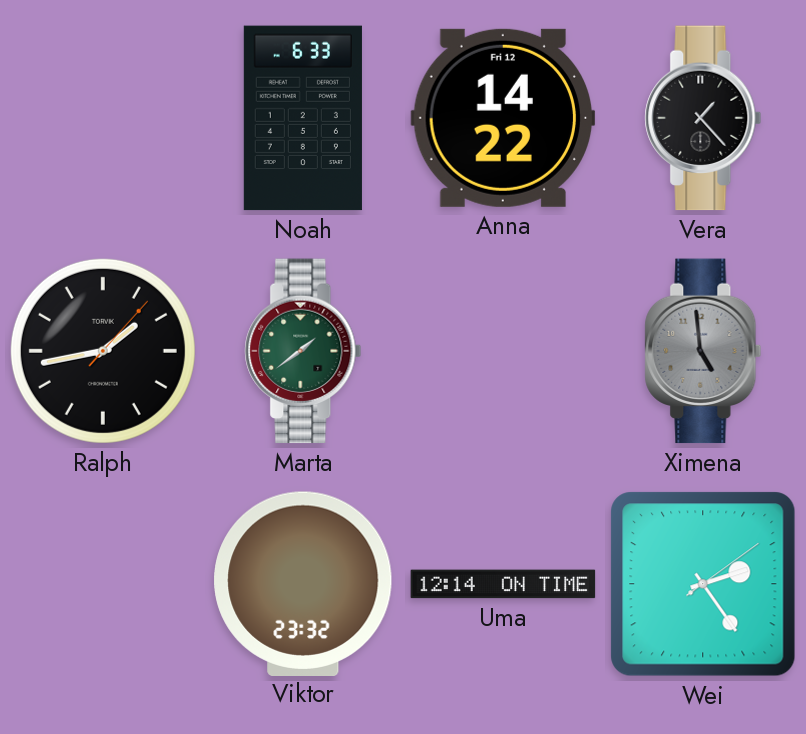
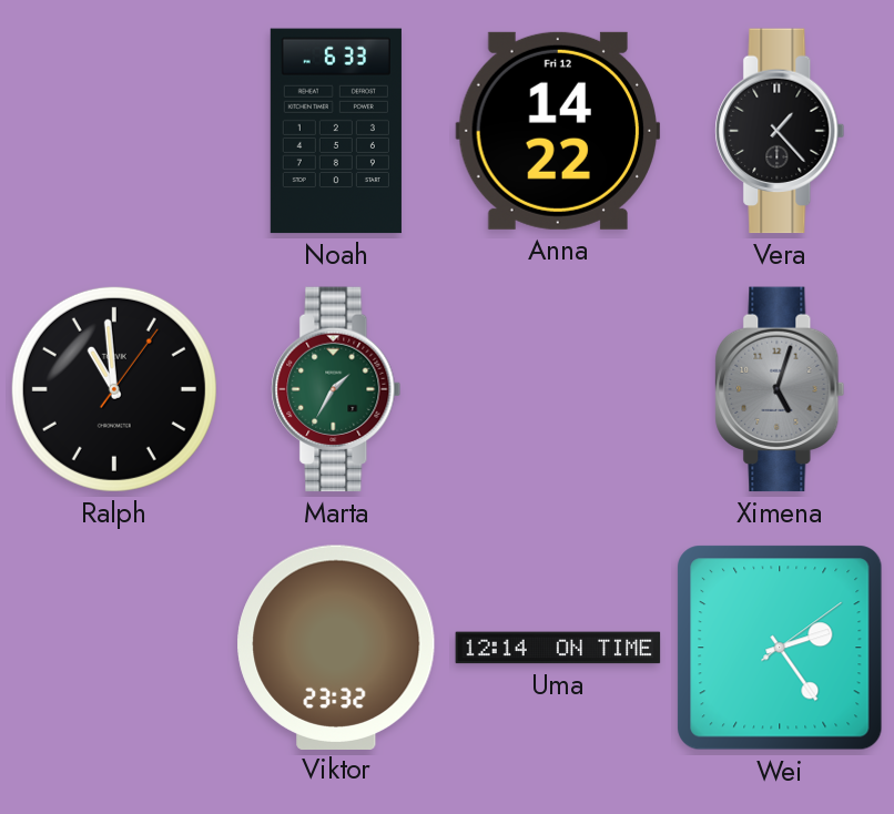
Ralph: 1:43 -> 10:59
Marta: 1:39 -> 1:35
Ximena: 4:59 -> 5:03
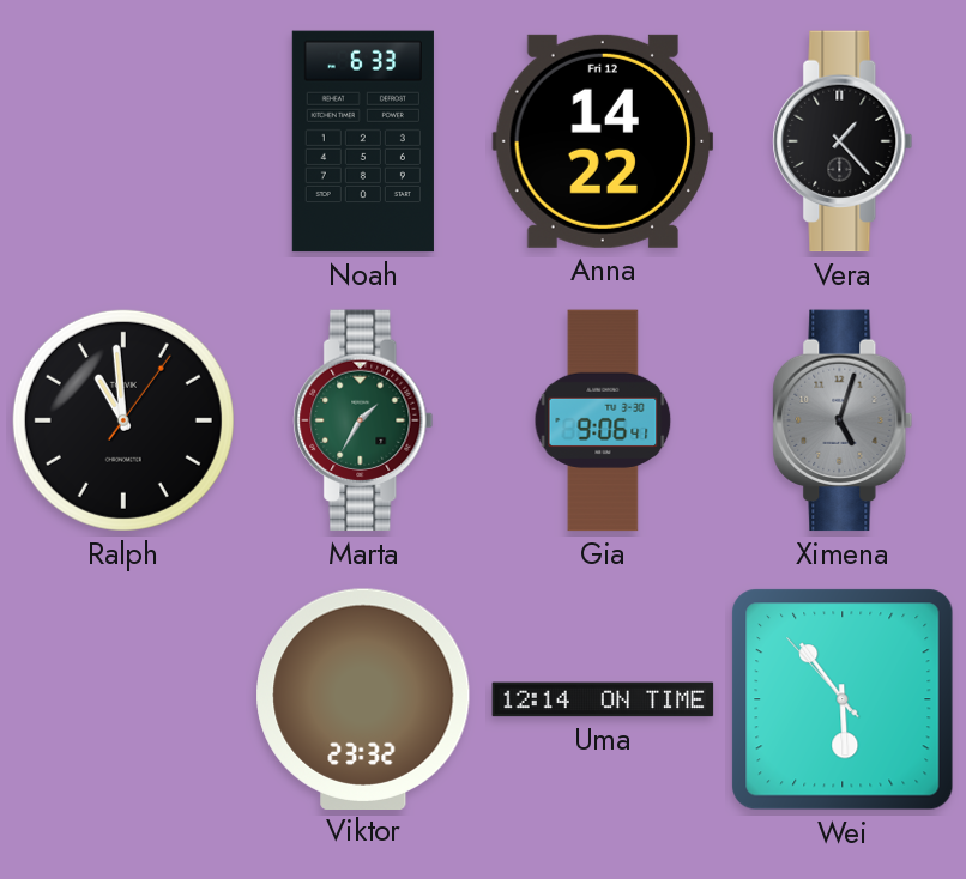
Gia: none -> 9:06
Wei: 2:24 -> 5:53
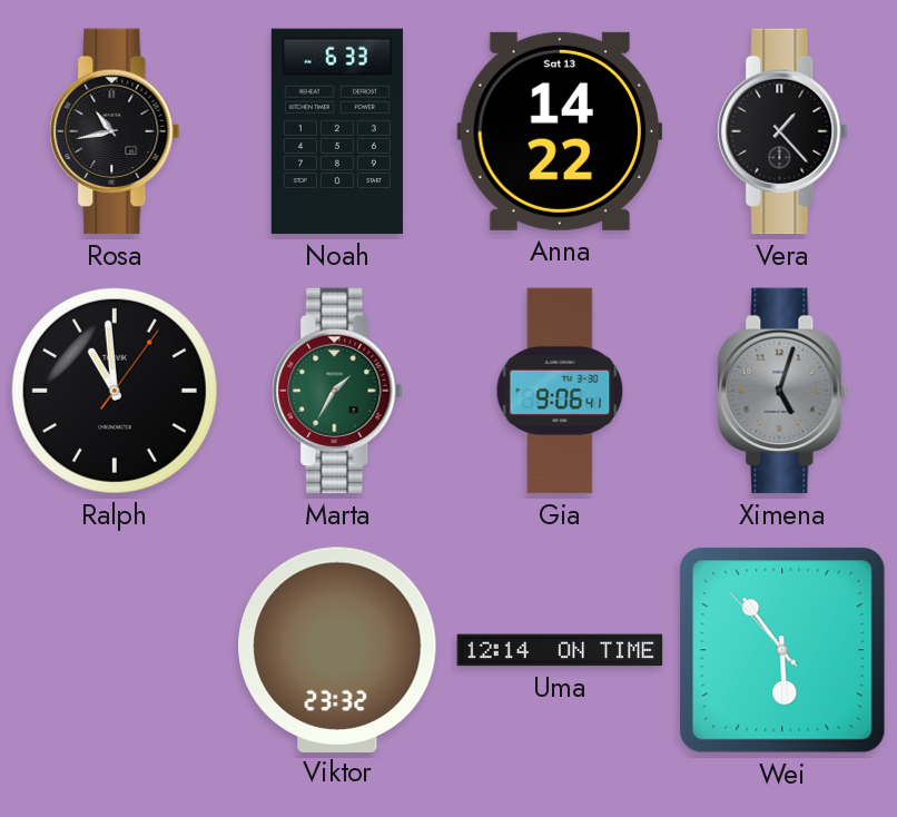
Rosa: none -> 10:43
Anna date: Fri 12 -> Sat 13
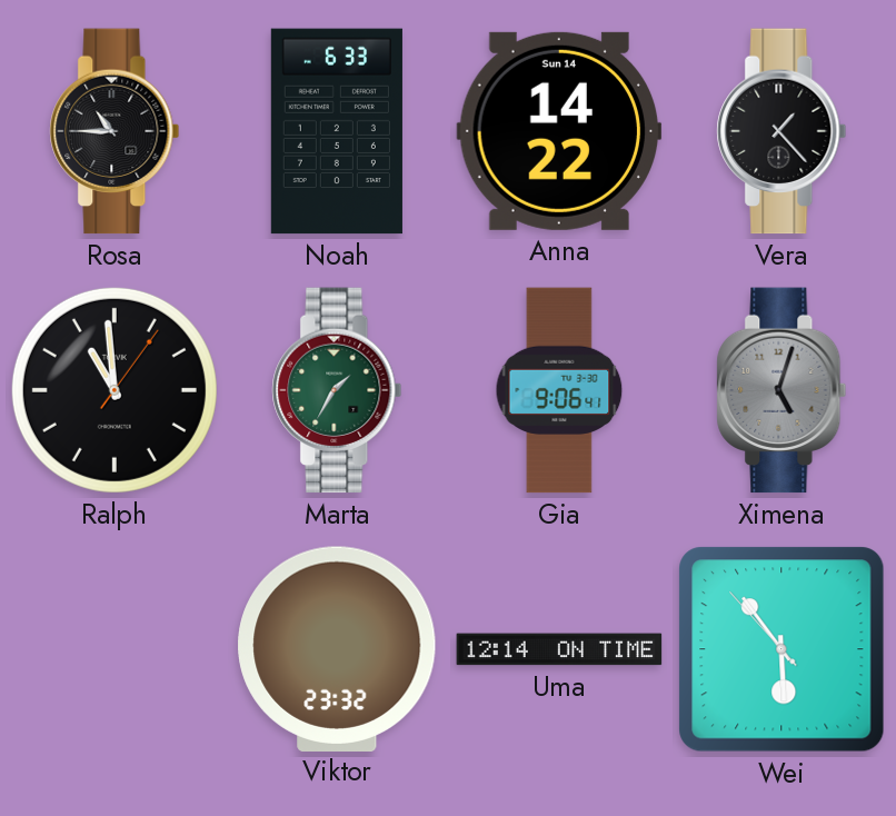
Rosa: 10:43 -> 10:45
Anna date: Sat 13 -> Sun 14
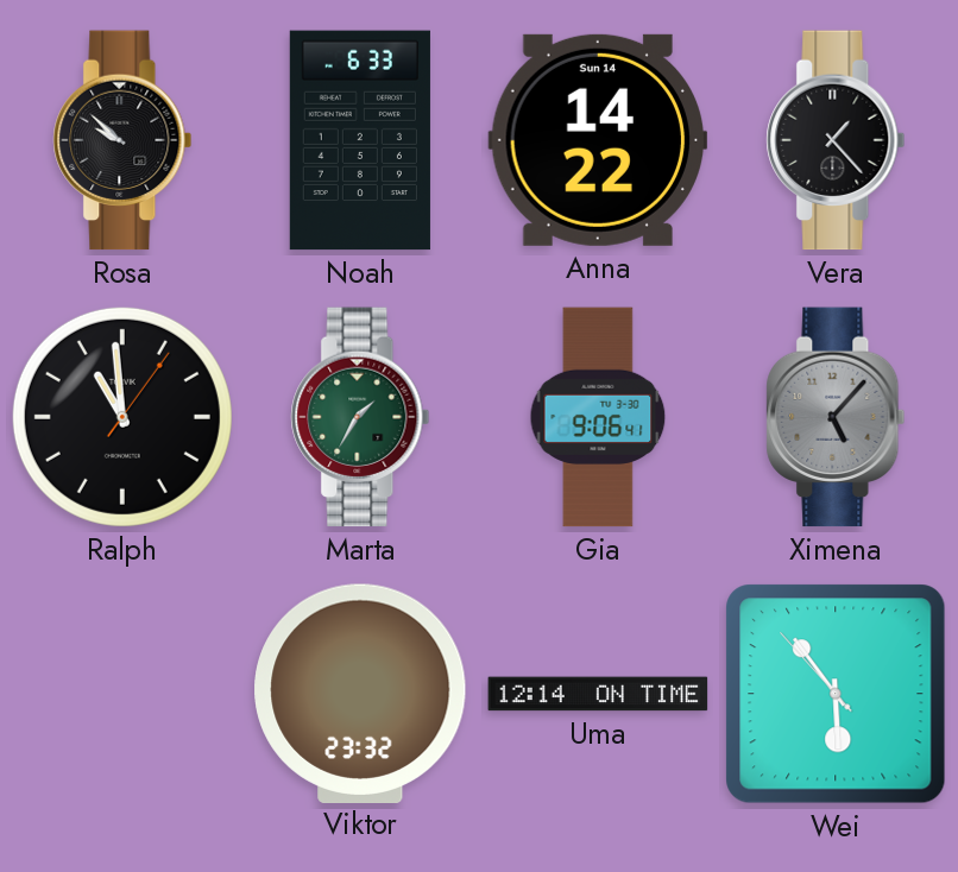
Rosa: 10:45 -> 9:52
Ximena: 5:03 -> 5:07
